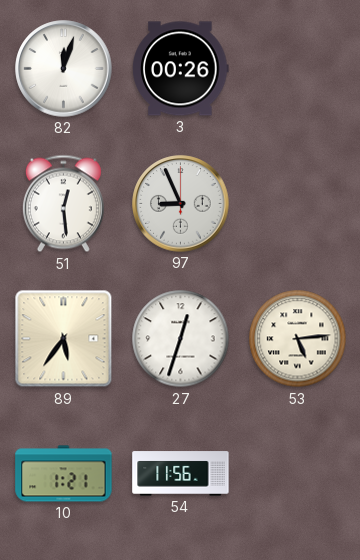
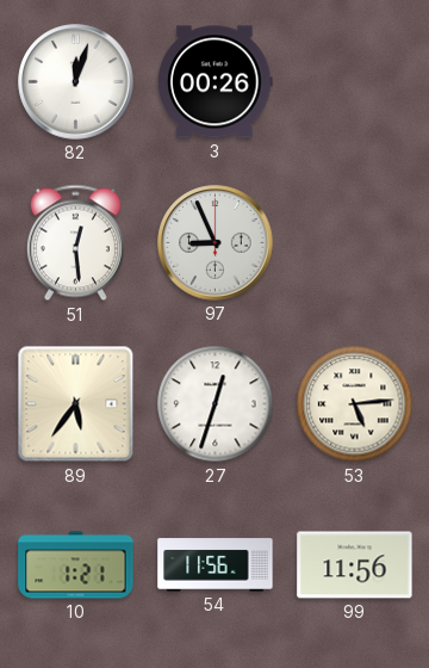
99: none -> 11:56
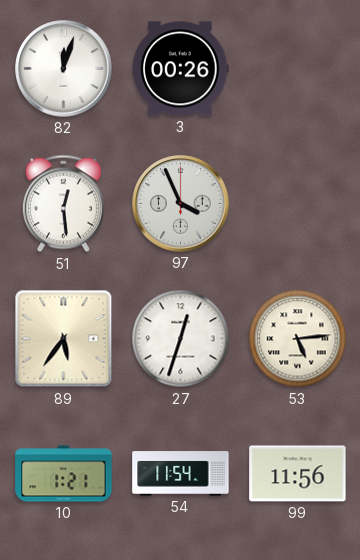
97: 8:56 -> 3:56
54: 11:56 -> 11:54
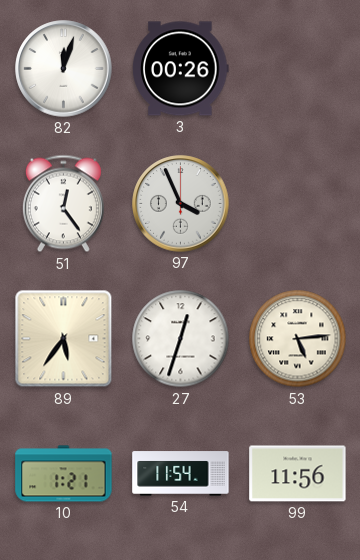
51: 12:29 -> 12:24
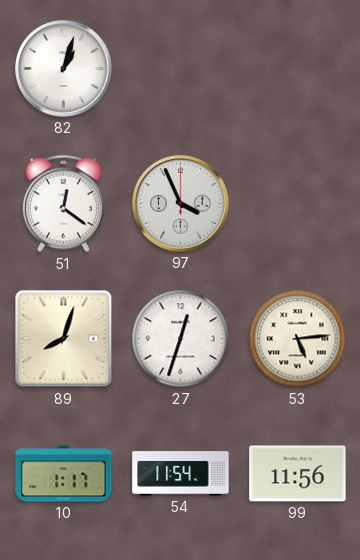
82: 12:03 -> 1:03
3: 00:26 -> none
51: 12:24 -> 12:21
89: 5:36 -> 8:03
10: 1:21 -> 1:17
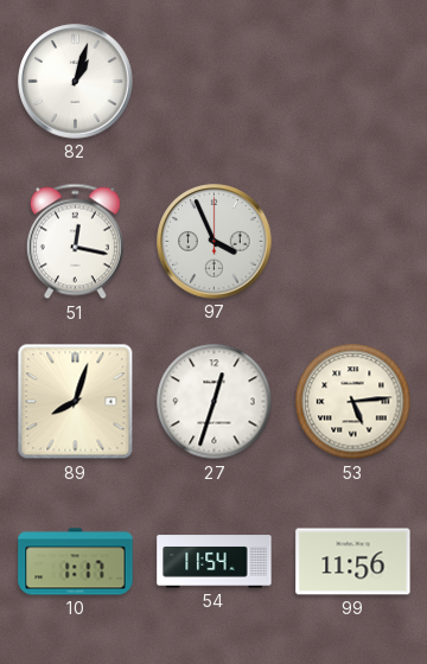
51: 12:21 -> 12:17
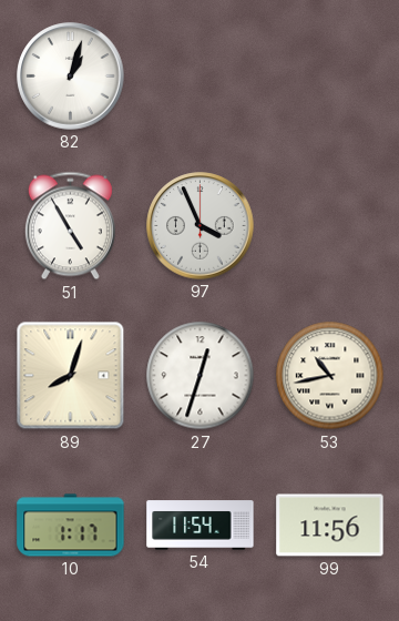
51: 12:17 -> 4:55
53: 5:14 -> 10:43
